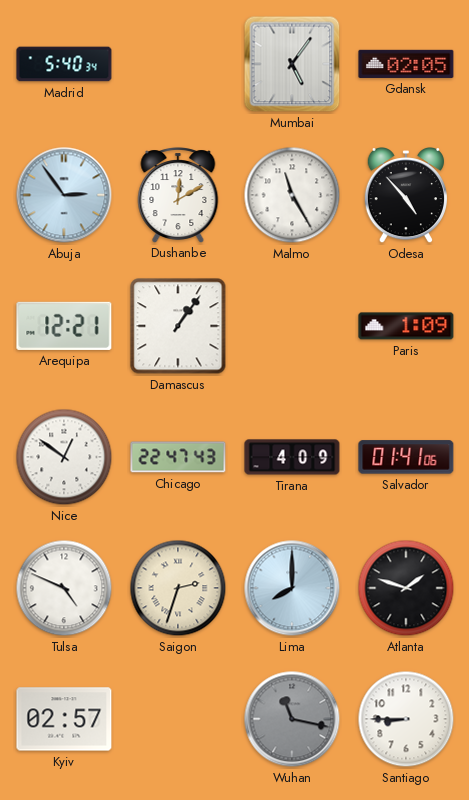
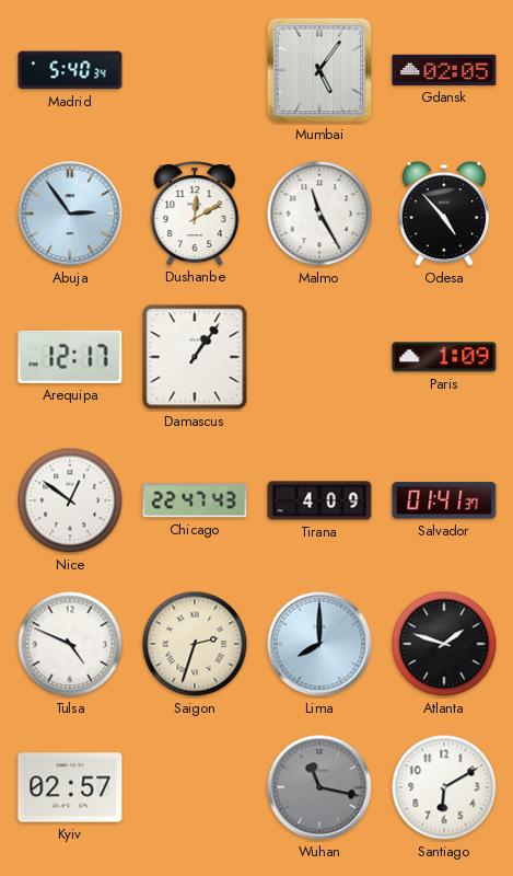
Arequipa: 12:21 -> 12:17
Salvador: 01:41:06 -> 01:41:37
Santiago: 8:45 -> 6:10
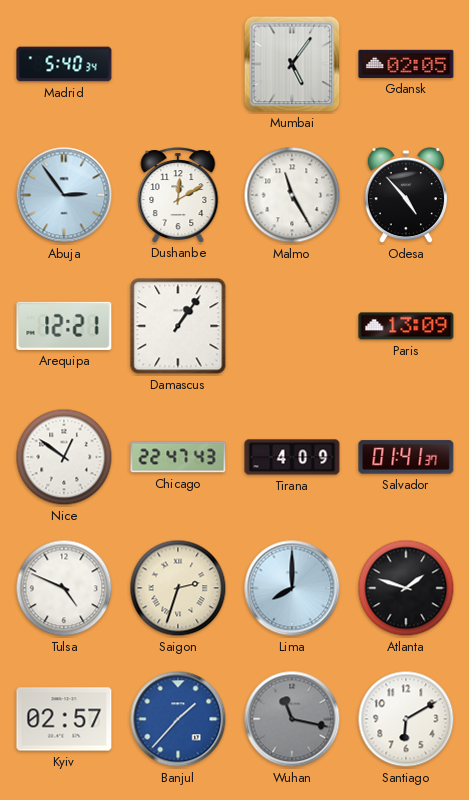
Arequipa: 12:17 -> 12:21
Paris: 1:09 -> 13:09
Banjul: none -> 1:37
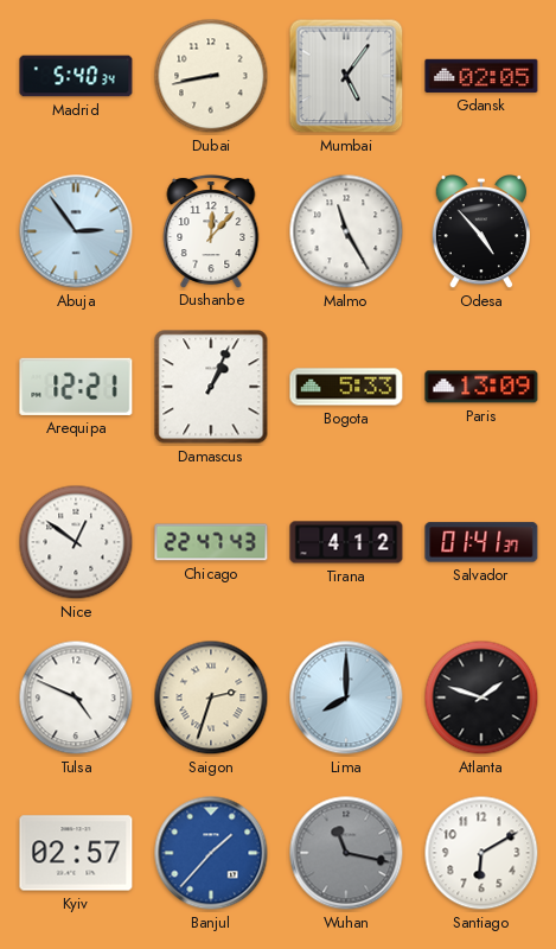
Dubai: none -> 8:43
Dushanbe: 12:10 -> 12:07
Damascus: 1:06 -> 1:04
Bogota: none -> 5:33
Tirana: 4:09 -> 4:12
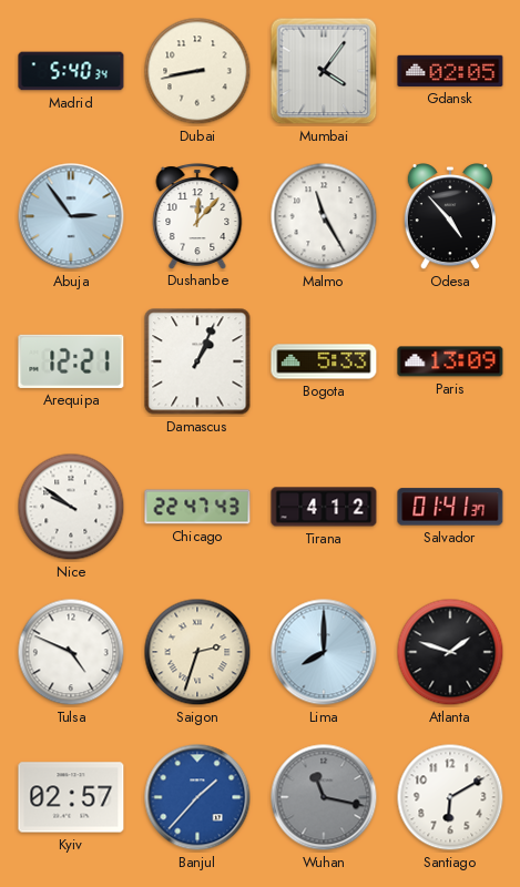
Mumbai: 5:06 -> 4:06
Nice: 12:51 -> 9:51
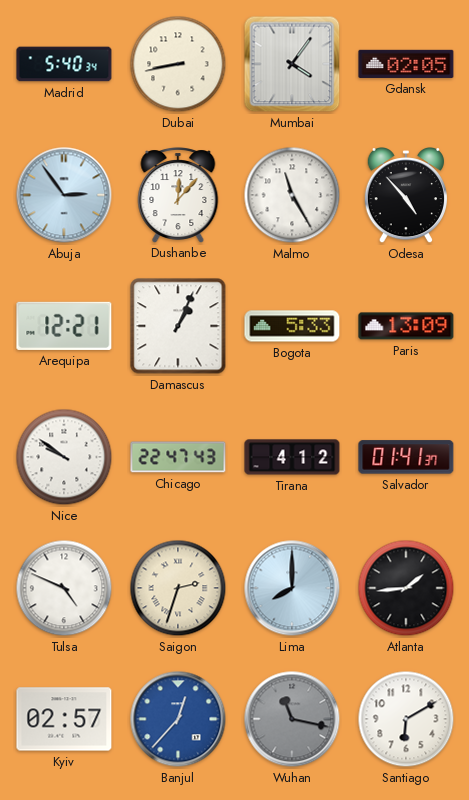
Atlanta: 1:48 -> 1:44
Banjul: 1:37 -> 12:37
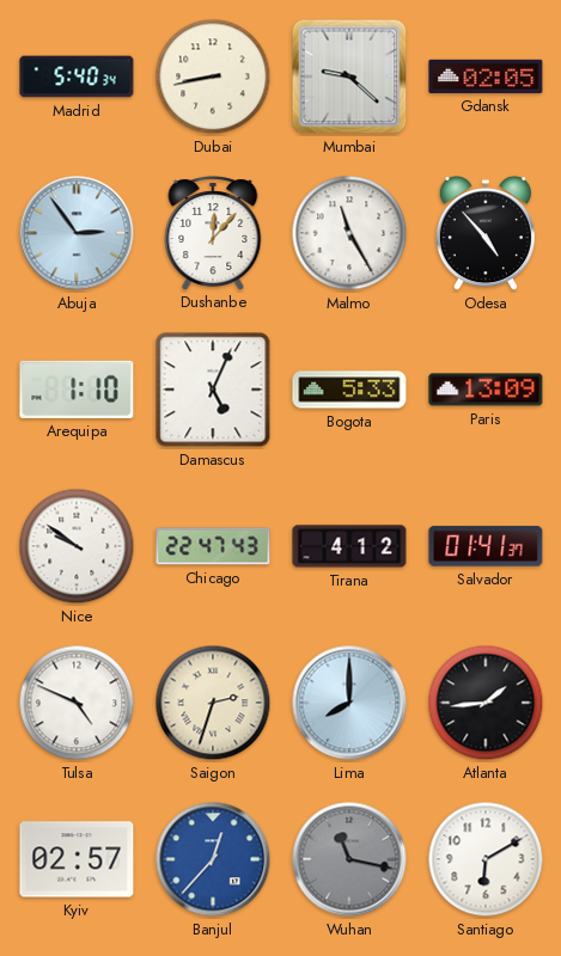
Mumbai: 4:06 -> 9:22
Arequipa: 12:21 -> 1:10
Damascus: 1:04 -> 5:04
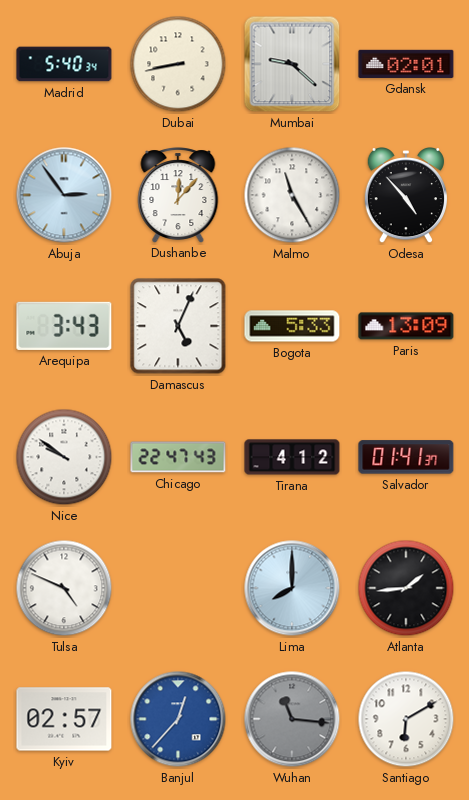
Gdansk: 02:05 -> 02:01
Arequipa: 1:10 -> 3:43
Saigon: 2:33 -> none
Wuhan: 11:17 -> 11:16
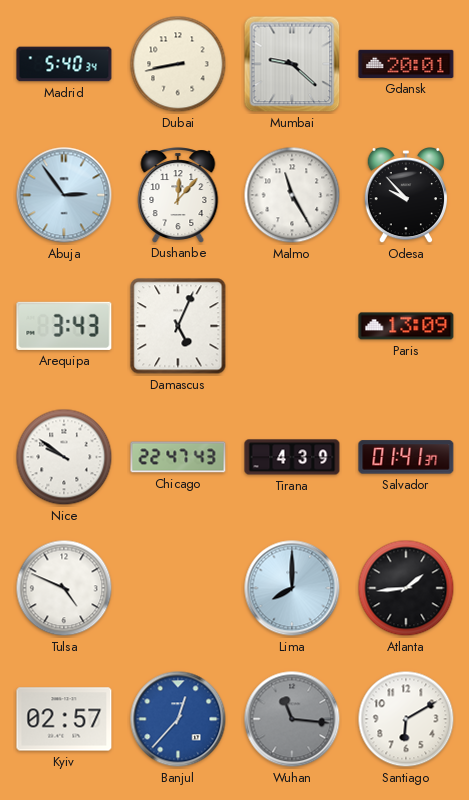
Gdansk: 02:01 -> 20:01
Odesa: 4:53 -> 9:53
Bogota: 5:33 -> none
Tirana: 4:12 -> 4:39
